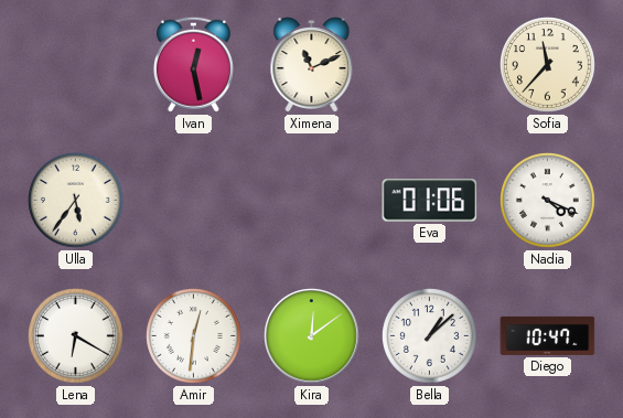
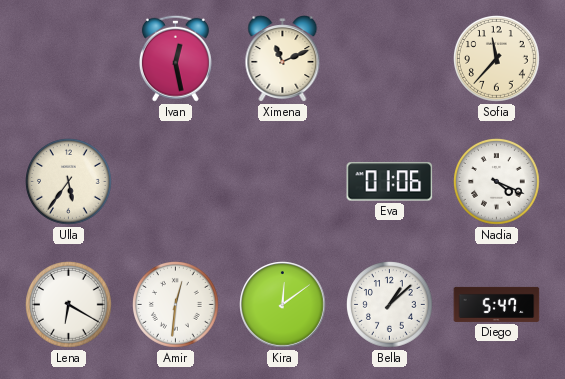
Diego: 10:47 -> 5:47
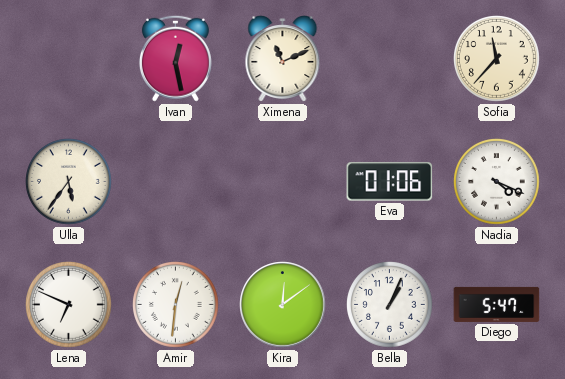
Lena: 6:20 -> 6:49
Bella: 1:08 -> 1:04
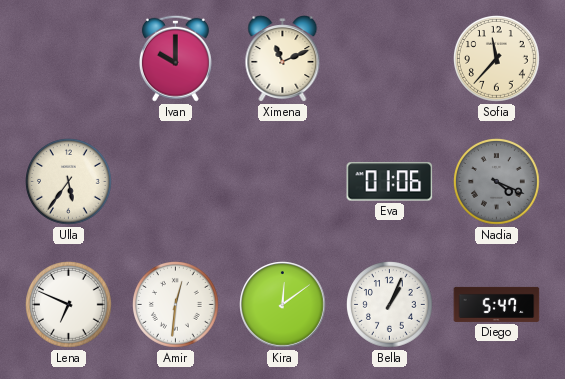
Ivan: 12:28 -> 10:00
Nadia dial: white -> grey
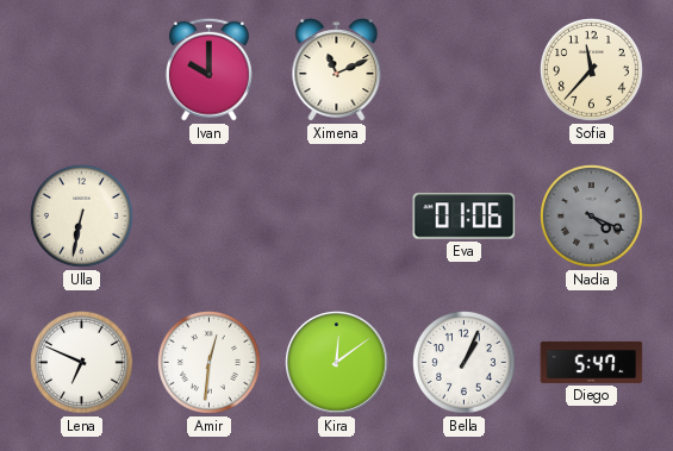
Ulla: 5:36 -> 6:32
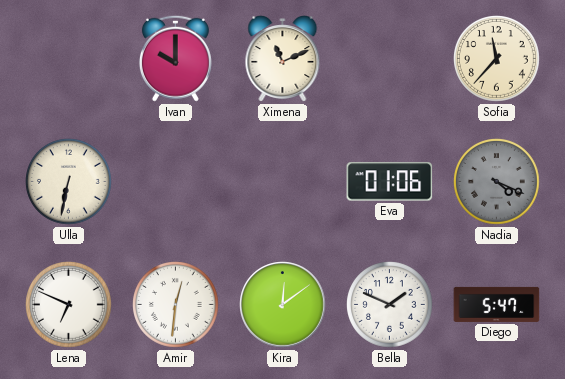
Bella: 1:04 -> 1:49
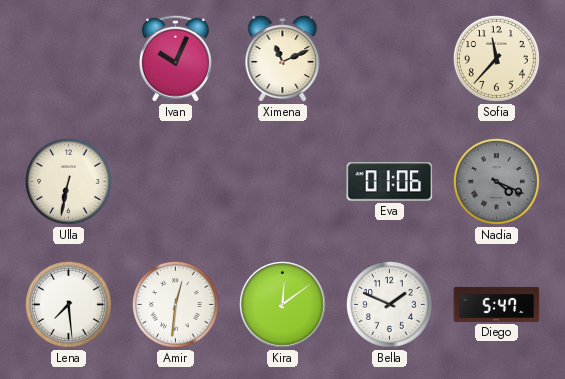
Ivan: 10:00 -> 10:04
Lena: 6:49 -> 7:29
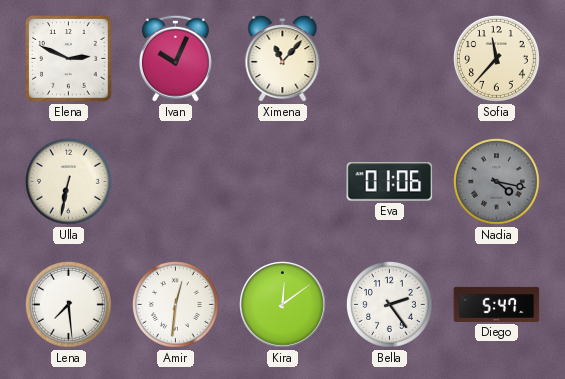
Elena: none -> 2:49
Ximena: 11:11 -> 11:07
Nadia: 4:19 -> 4:17
Bella: 1:49 -> 2:24
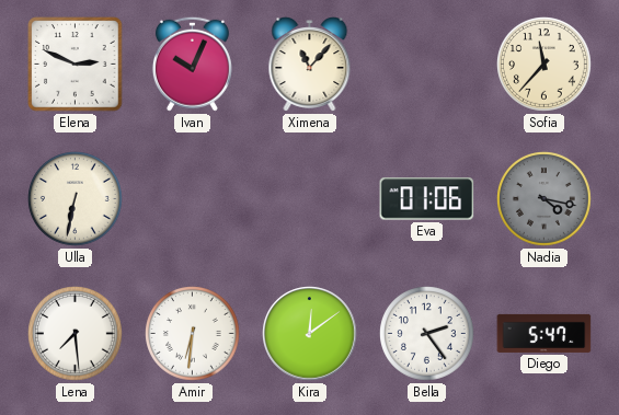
Amir: 12:31 -> 6:31
